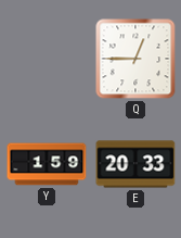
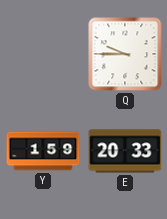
Q: 12:45 -> 9:45
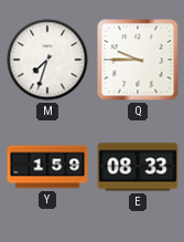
M: none -> 7:33
E: 20:33 -> 08:33
